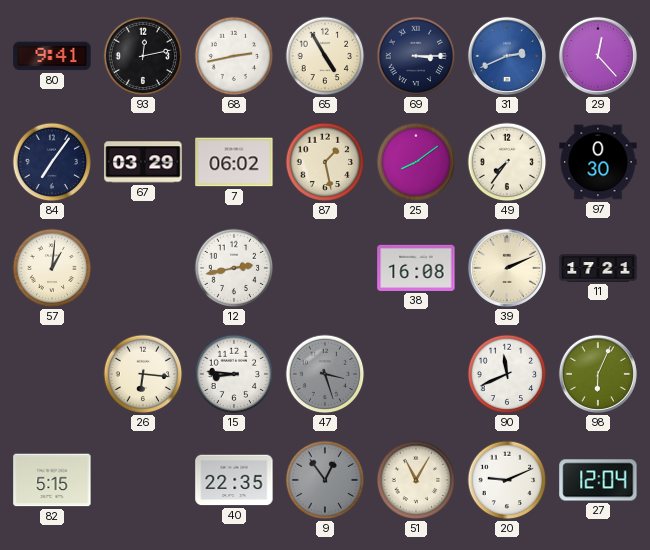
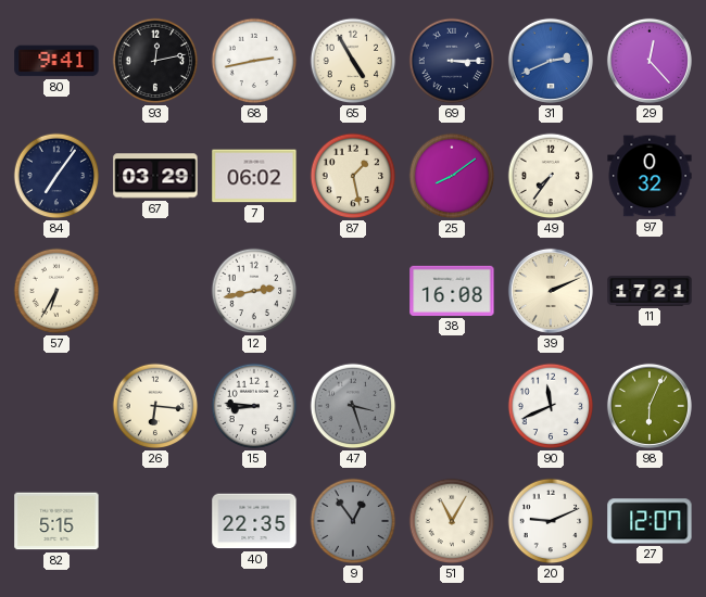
97: 0:30 -> 0:32
57: 1:01 -> 6:35
27: 12:04 -> 12:07
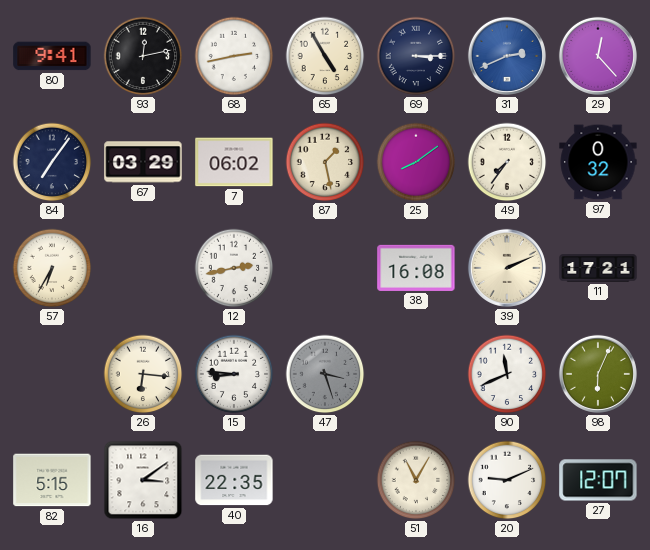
16: none -> 3:09
9: 12:54 -> none
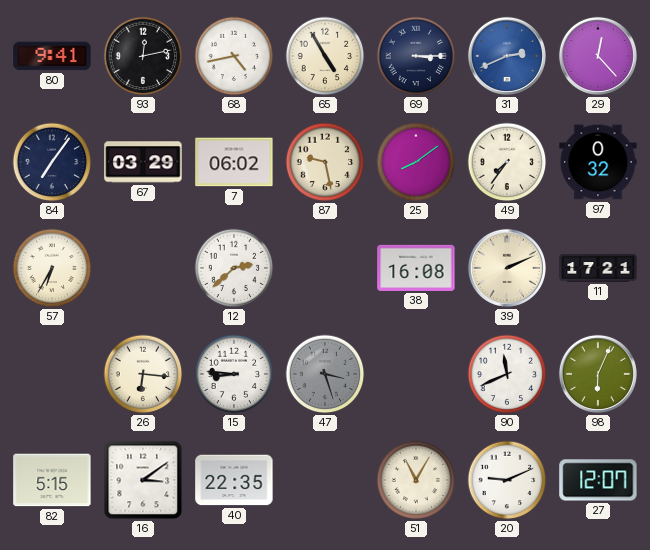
68: 2:43 -> 4:43
87: 1:28 -> 9:28
12: 2:43 -> 2:38
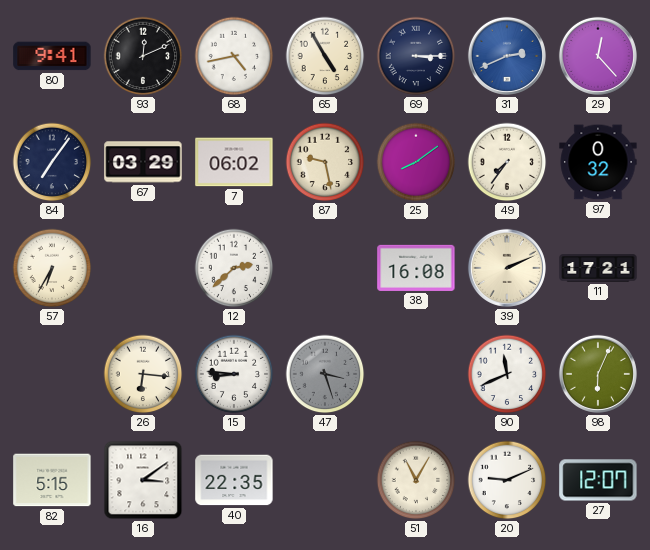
93: 12:13 -> 12:11
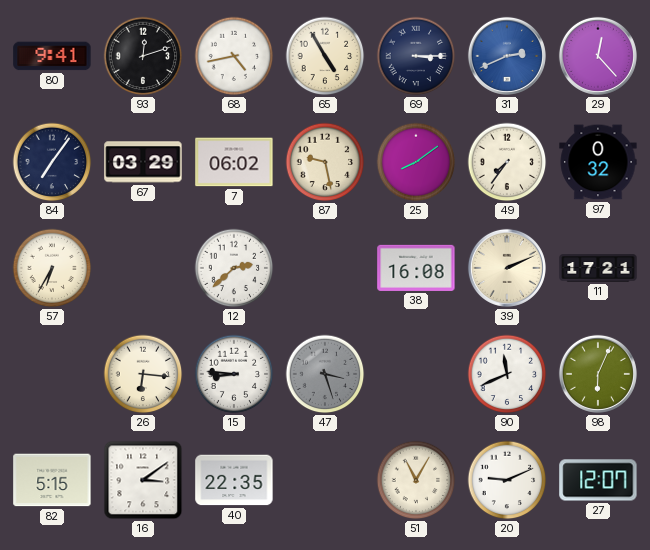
93: 12:11 -> 12:12
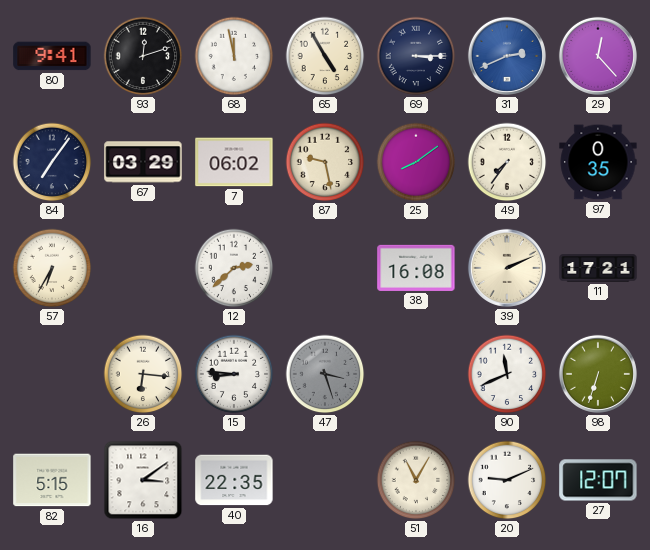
68: 4:43 -> 11:58
97: 0:32 -> 0:35
98: 6:04 -> 6:33
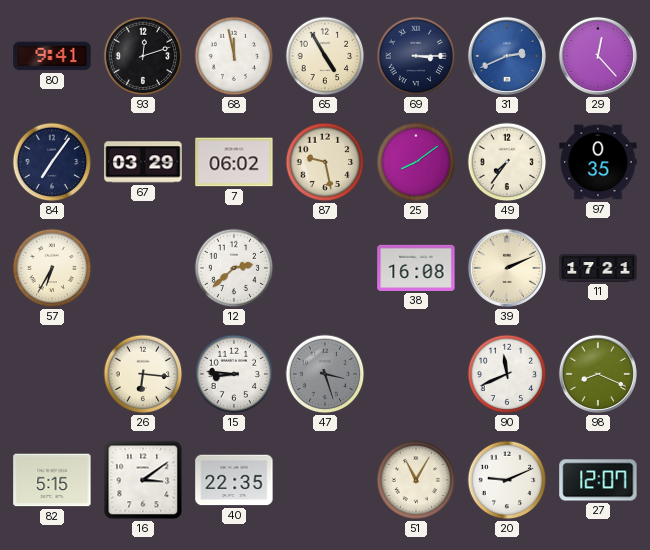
98: 6:33 -> 8:19
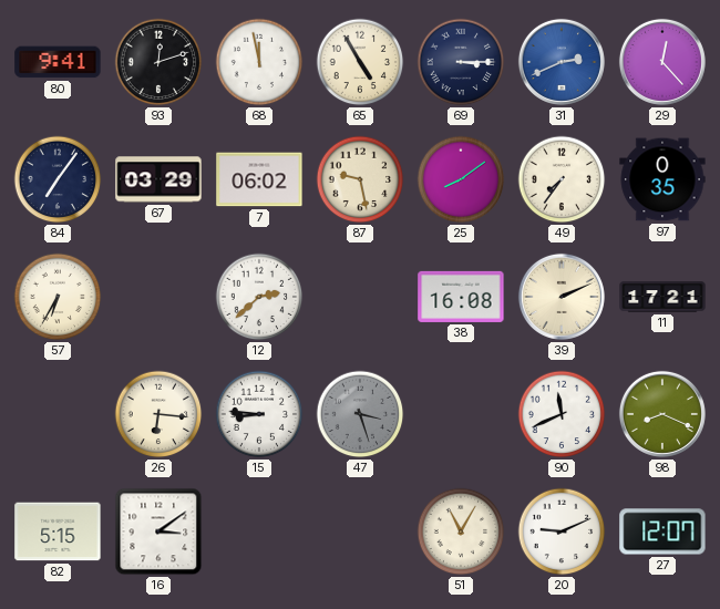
40: 22:35 -> none
